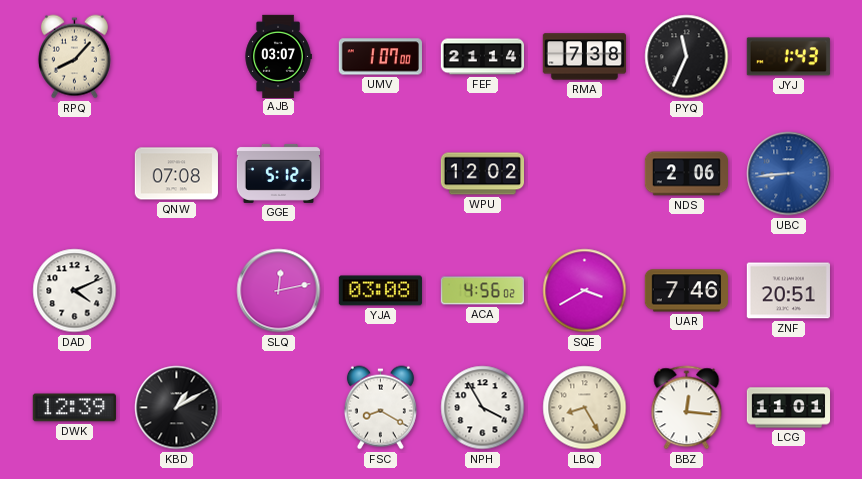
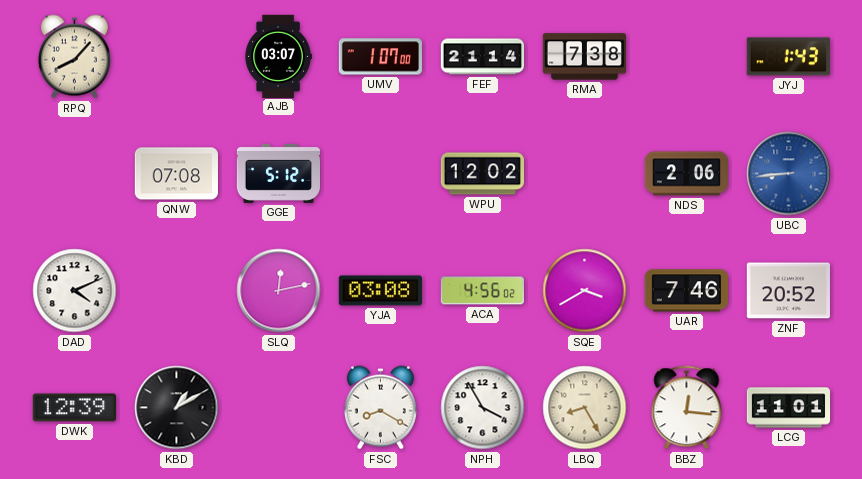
PYQ: 11:34 -> none
ZNF: 20:51 -> 20:52
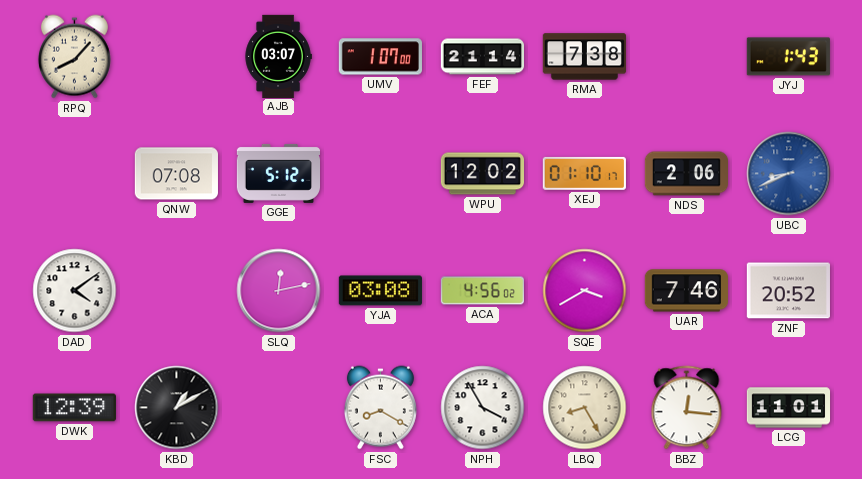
XEJ: none -> 01:10
UBC: 8:44 -> 8:41
DAD: 4:11 -> 4:09
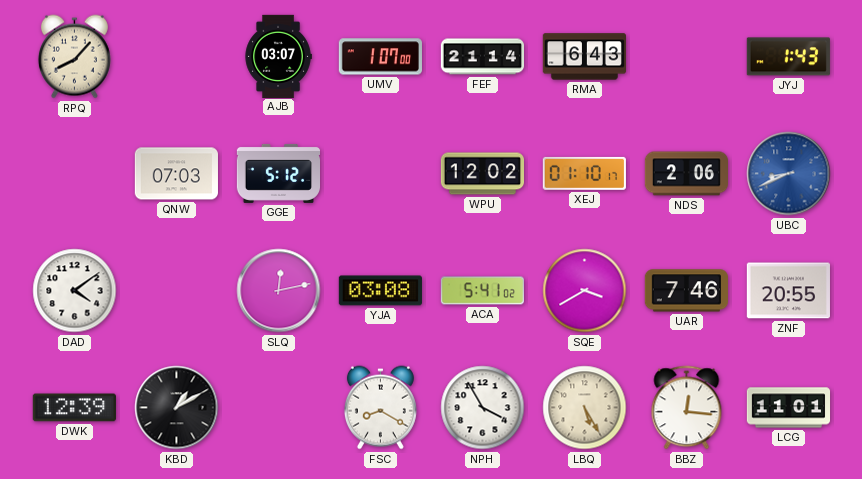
RMA: 7:38 -> 6:43
QNW: 07:08 -> 07:03
ACA: 4:56 -> 5:41
ZNF: 20:52 -> 20:55
LBQ: 8:25 -> 5:25
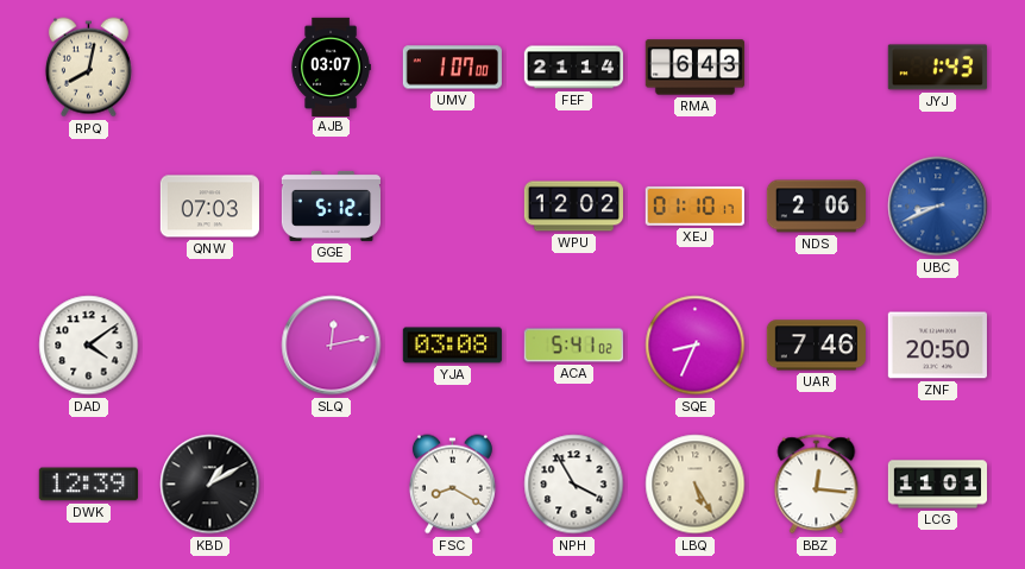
RPQ: 8:07 -> 8:02
SQE: 3:40 -> 8:34
ZNF: 20:55 -> 20:50
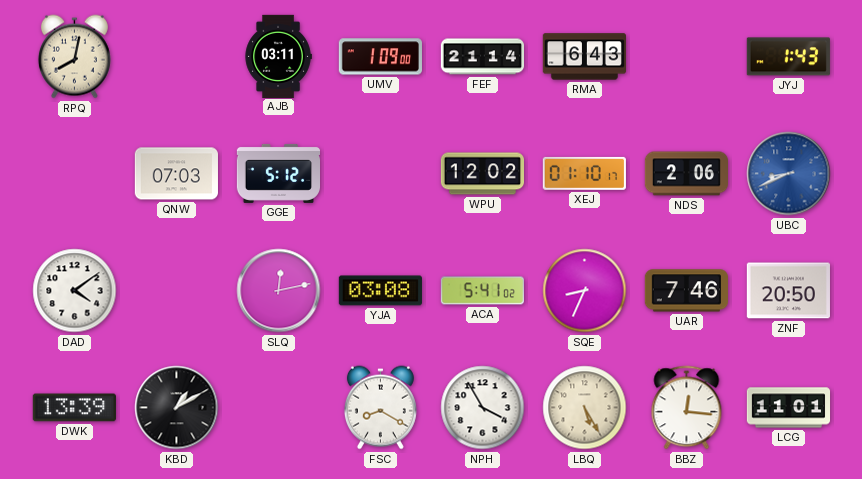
AJB: 03:07 -> 03:11
UMV: 1:07 -> 1:09
DWK: 12:39 -> 13:39
